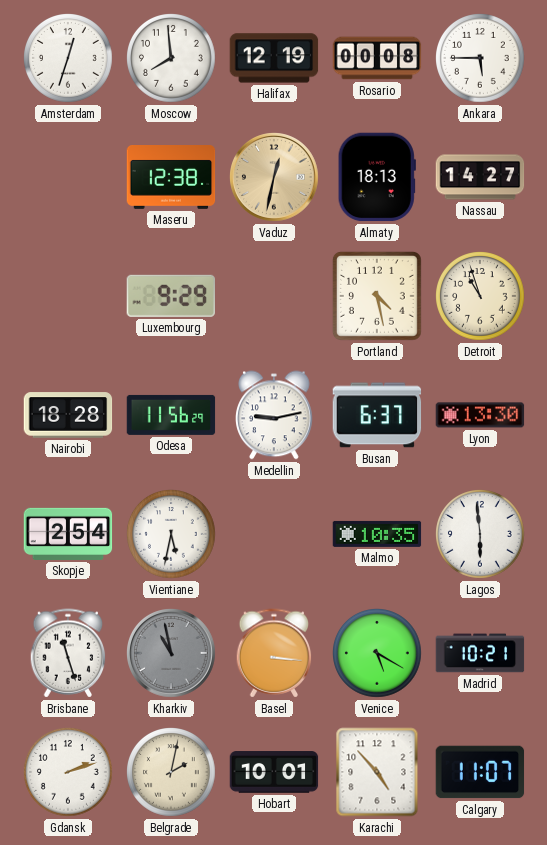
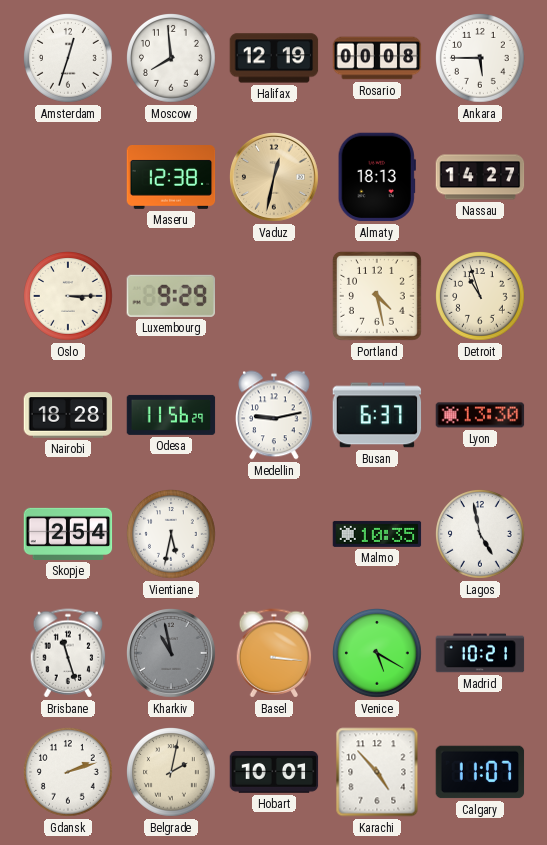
Oslo: none -> 3:15
Lagos: 5:59 -> 4:58
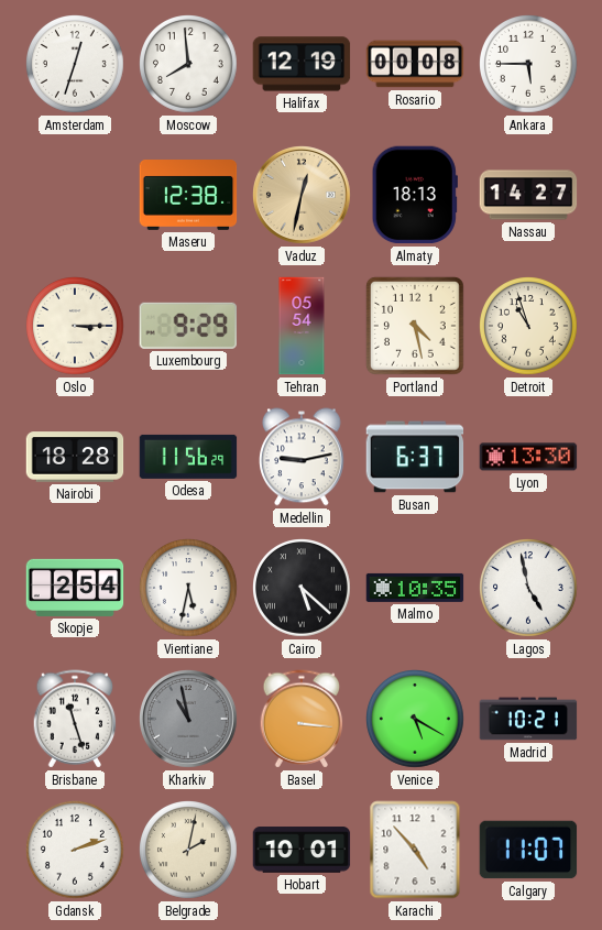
Tehran: none -> 05:54
Cairo: none -> 5:22
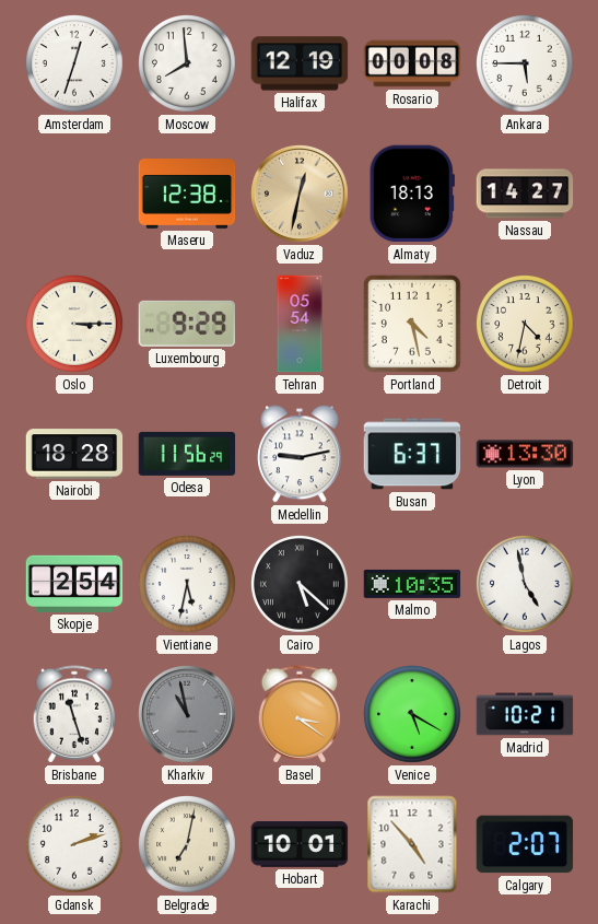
Detroit: 10:57 -> 4:32
Basel: 3:16 -> 3:21
Belgrade: 2:02 -> 7:02
Calgary: 11:07 -> 2:07
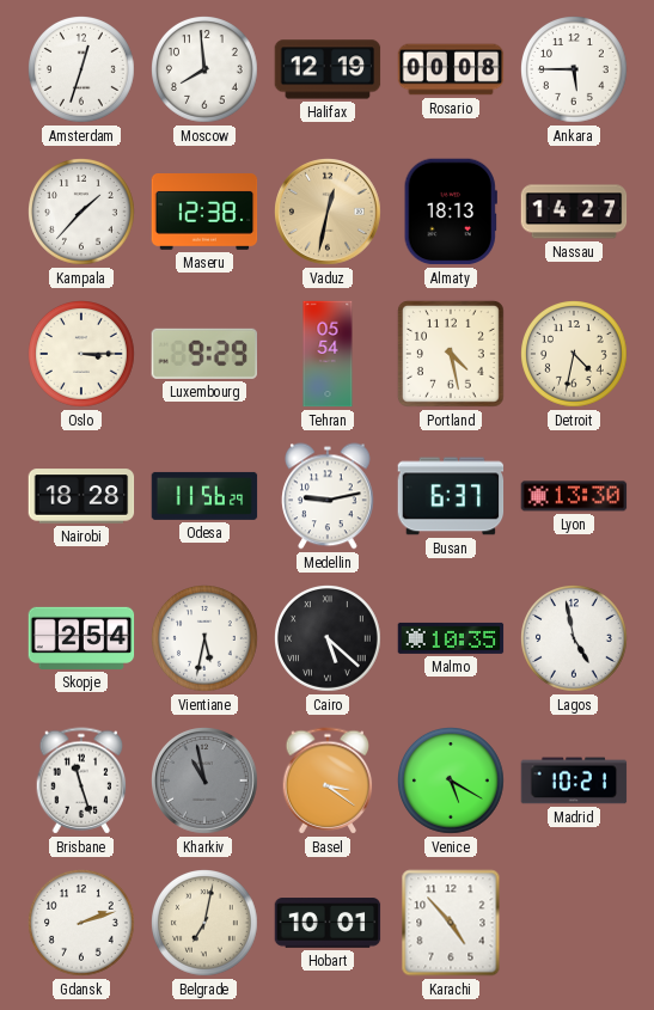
Kampala: none -> 1:37
Calgary: 2:07 -> none
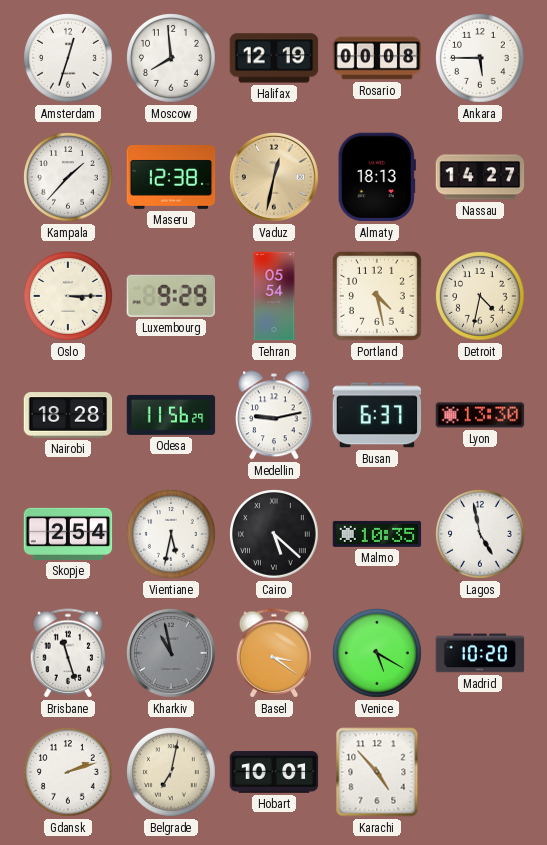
Madrid: 10:21 -> 10:20
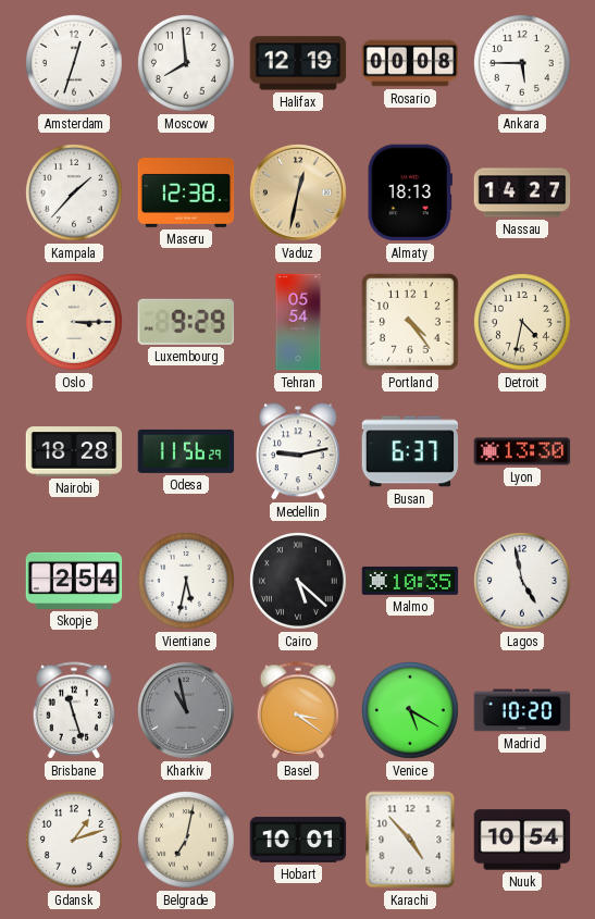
Portland: 4:28 -> 4:24
Gdansk: 2:12 -> 1:12
Nuuk: none -> 10:54
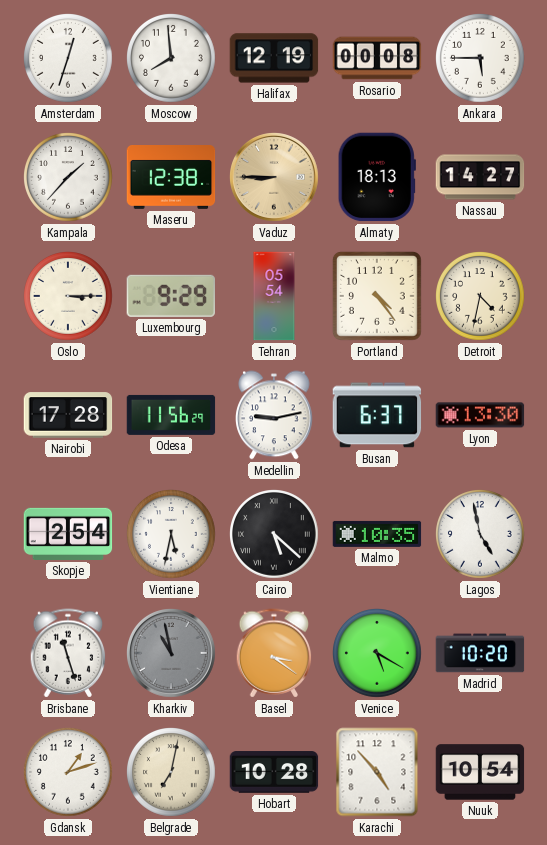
Vaduz: 12:32 -> 8:45
Nairobi: 18:28 -> 17:28
Hobart: 10:01 -> 10:28
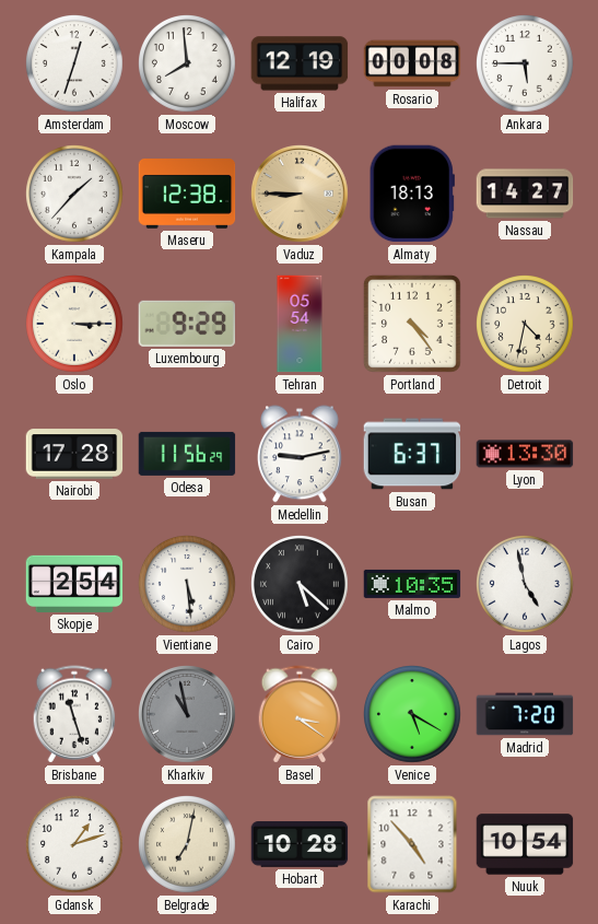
Vientiane: 5:32 -> 5:29
Madrid: 10:20 -> 7:20
